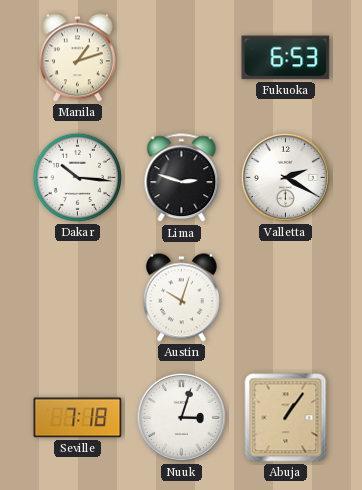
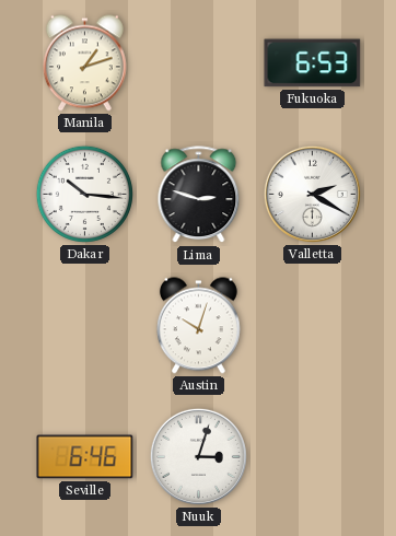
Seville: 7:18 -> 6:46
Abuja: 1:06 -> none
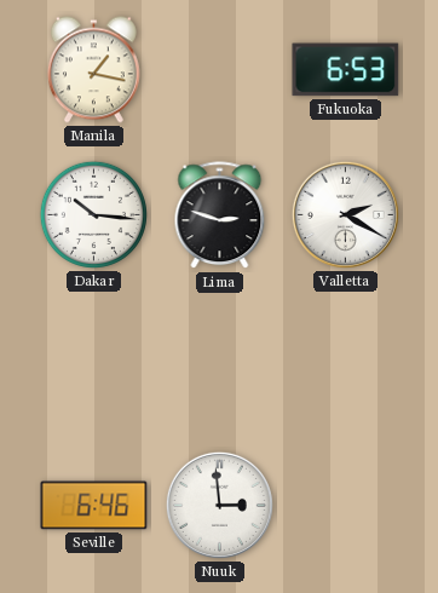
Manila: 1:12 -> 1:17
Austin: 10:03 -> none
Nuuk: 3:03 -> 2:59
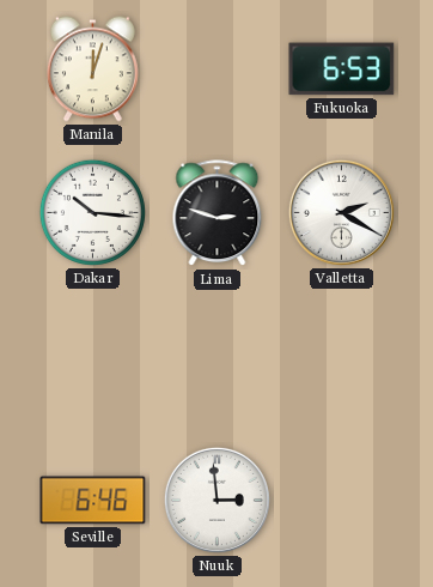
Manila: 1:17 -> 12:03
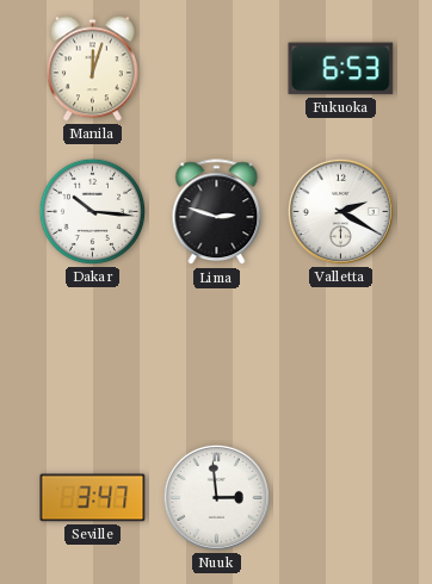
Seville: 6:46 -> 3:47
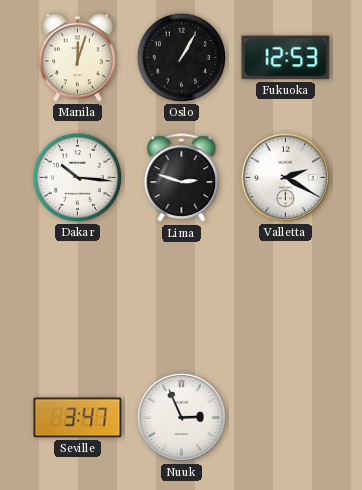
Oslo: none -> 1:05
Fukuoka: 6:53 -> 12:53
Nuuk: 2:59 -> 2:56
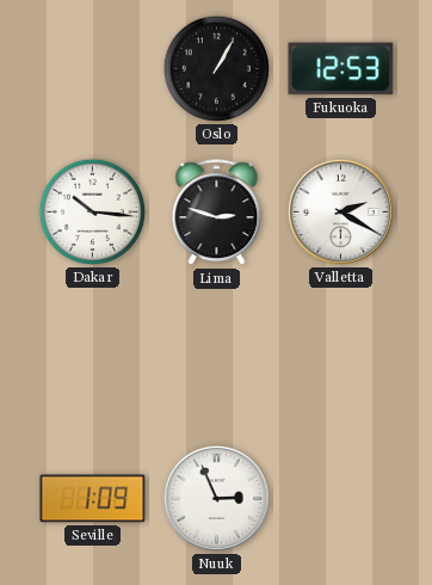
Manila: 12:03 -> none
Seville: 3:47 -> 1:09
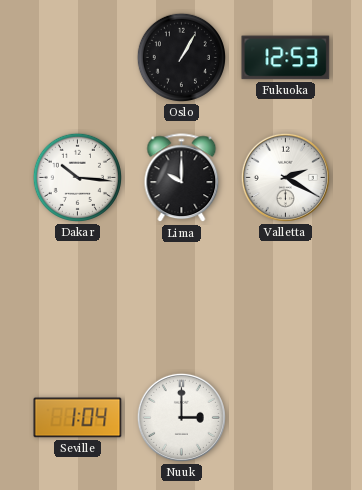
Lima: 2:48 -> 10:00
Seville: 1:09 -> 1:04
Nuuk: 2:56 -> 3:00
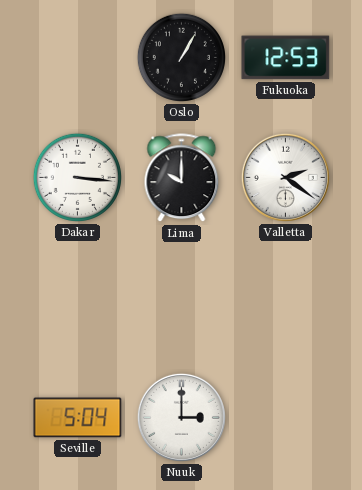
Dakar: 10:16 -> 3:16
Valletta: 2:20 -> 2:21
Seville: 1:04 -> 5:04
